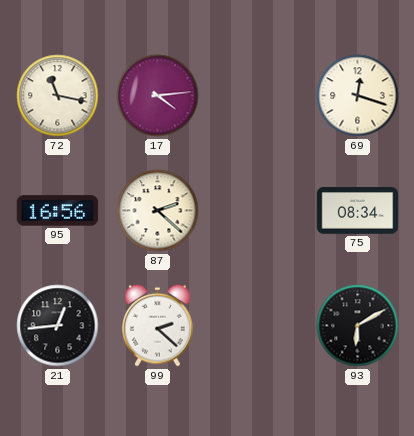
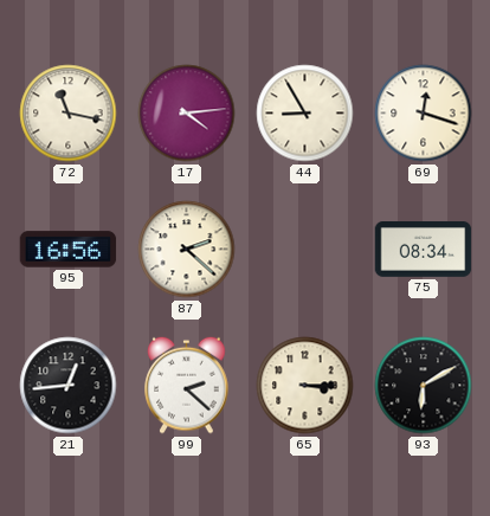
44: none -> 8:55
65: none -> 3:15
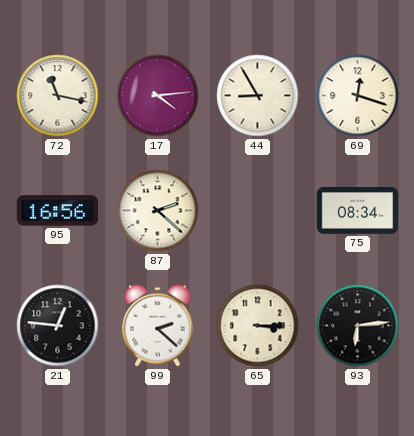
21: 12:44 -> 12:46
93: 6:10 -> 6:14
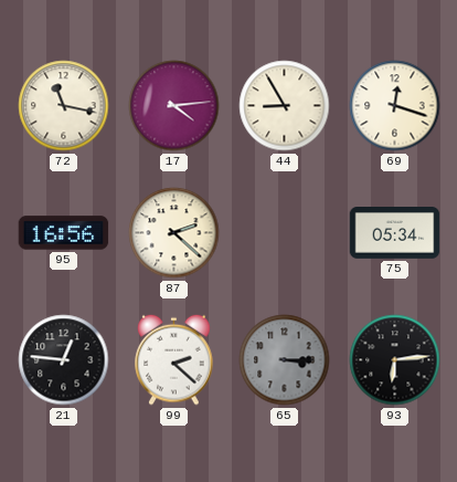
75: 08:34 -> 05:34
65 dial: cream -> grey
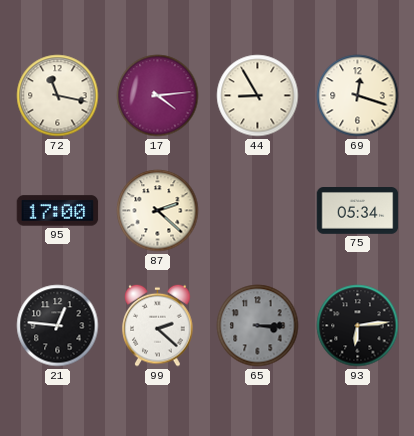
95: 16:56 -> 17:00
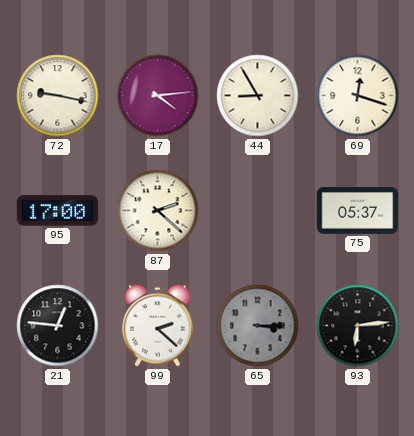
72: 11:17 -> 9:17
75: 05:34 -> 05:37
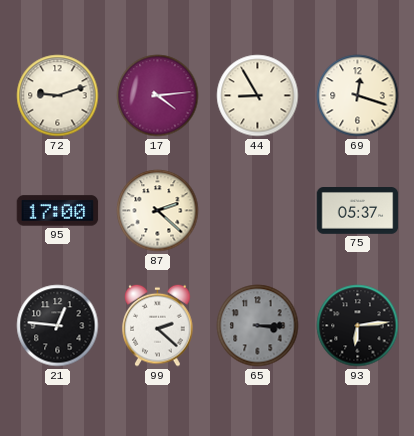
72: 9:17 -> 9:12
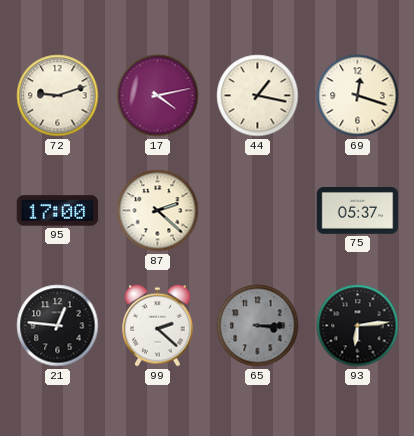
17: 4:14 -> 4:13
44: 8:55 -> 1:17
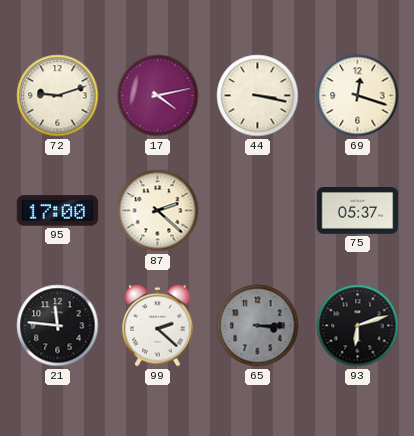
44: 1:17 -> 3:17
21: 12:46 -> 11:46
93: 6:14 -> 6:12
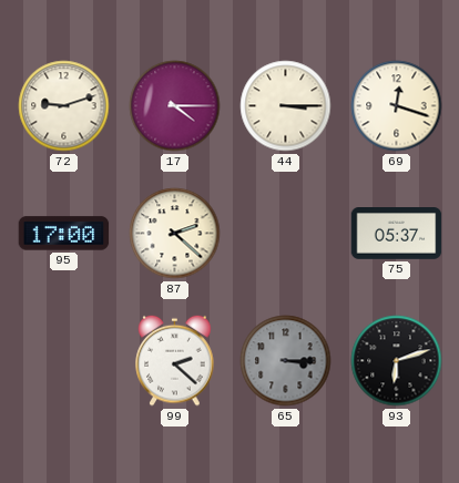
17: 4:13 -> 4:15
44: 3:17 -> 3:15
21: 11:46 -> none
